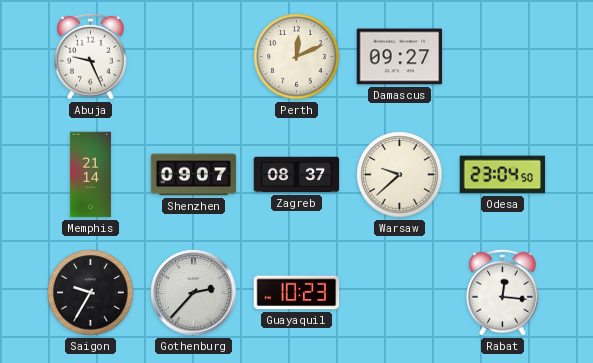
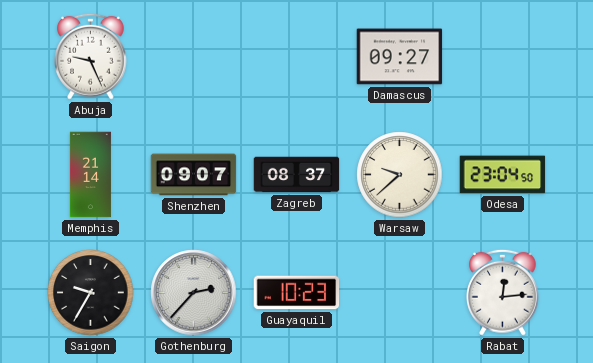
Perth: 12:11 -> none
Rabat: 12:16 -> 12:14
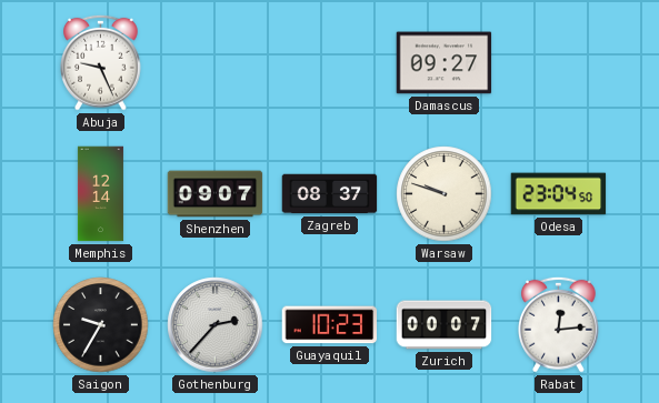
Memphis: 21:14 -> 12:14
Warsaw: 9:38 -> 9:48
Zurich: none -> 00:07
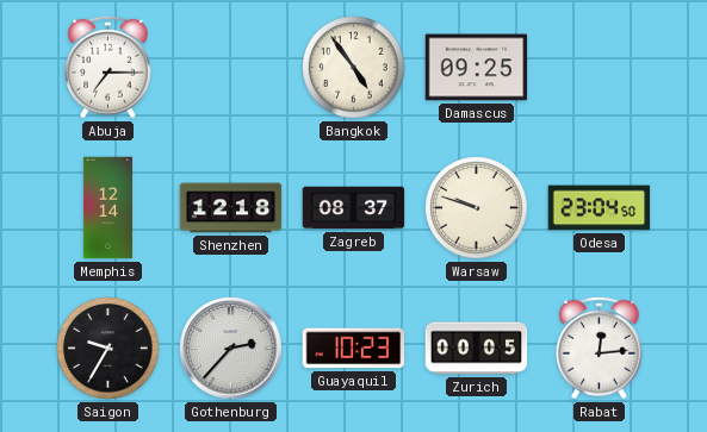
Abuja: 9:26 -> 7:15
Bangkok: none -> 4:54
Damascus: 09:27 -> 09:25
Shenzhen: 09:07 -> 12:18
Zurich: 00:07 -> 00:05
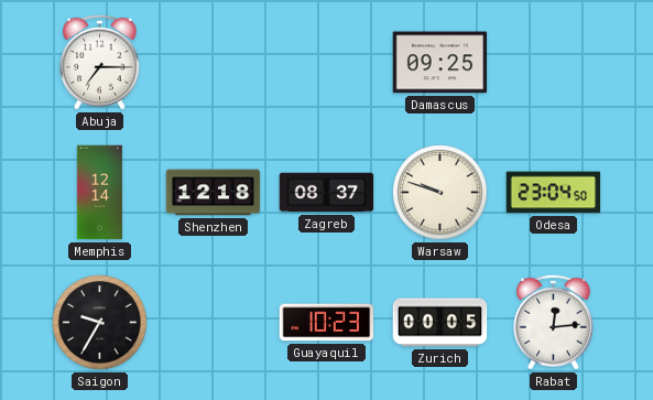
Bangkok: 4:54 -> none
Gothenburg: 2:37 -> none
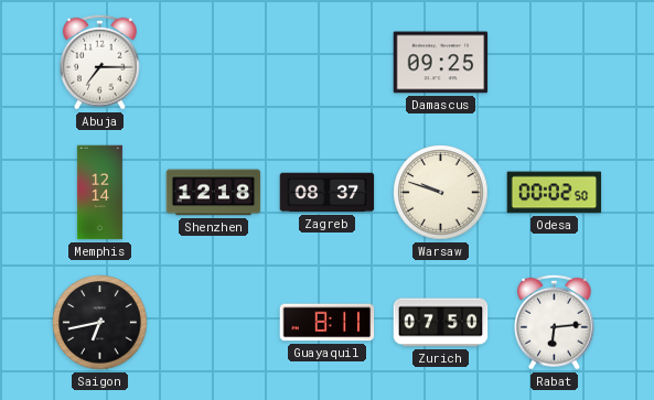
Odesa: 23:04 -> 00:02
Saigon: 9:35 -> 6:43
Guayaquil: 10:23 -> 8:11
Zurich: 00:05 -> 07:50
Rabat: 12:14 -> 6:14
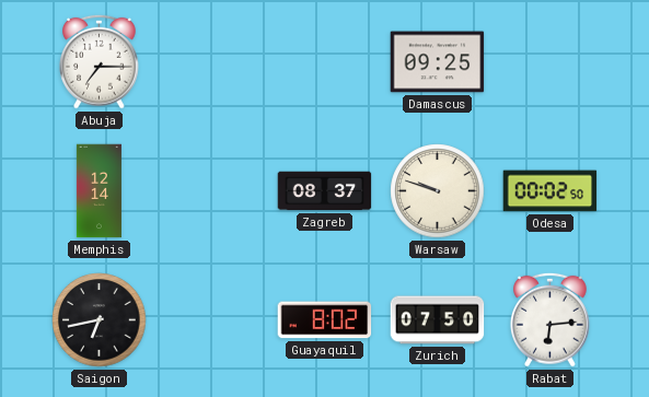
Shenzhen: 12:18 -> none
Guayaquil: 8:11 -> 8:02
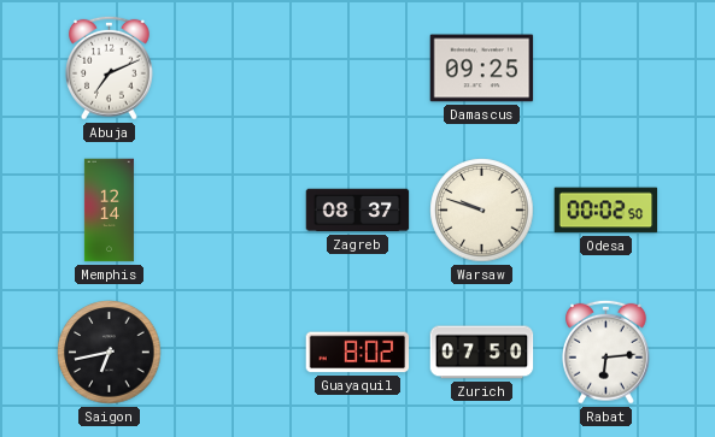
Abuja: 7:15 -> 7:11
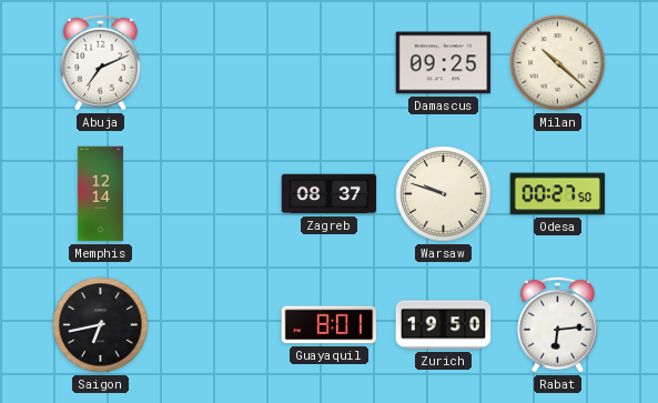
Milan: none -> 10:22
Odesa: 00:02 -> 00:27
Guayaquil: 8:02 -> 8:01
Zurich: 07:50 -> 19:50
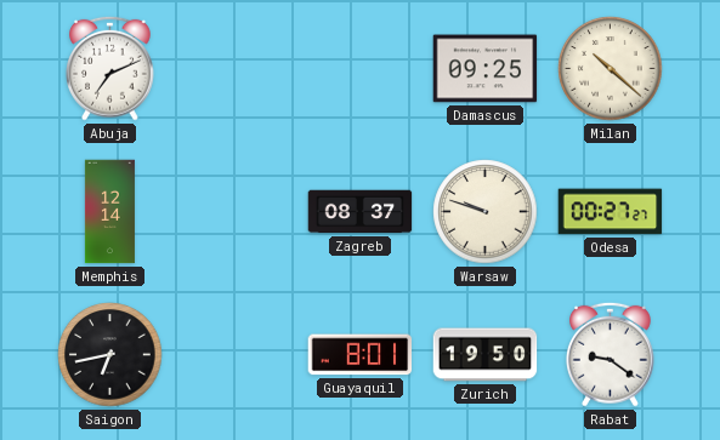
Odesa: 00:27:50 -> 00:27:27
Rabat: 6:14 -> 9:21
